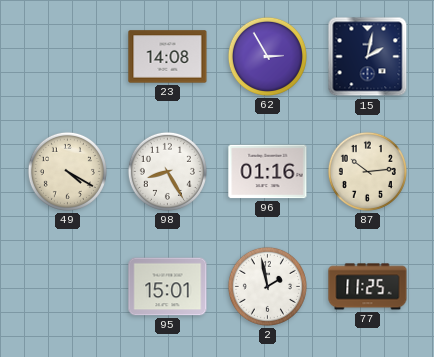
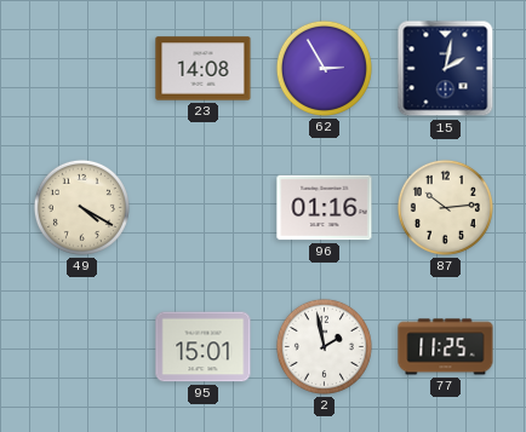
98: 8:25 -> none
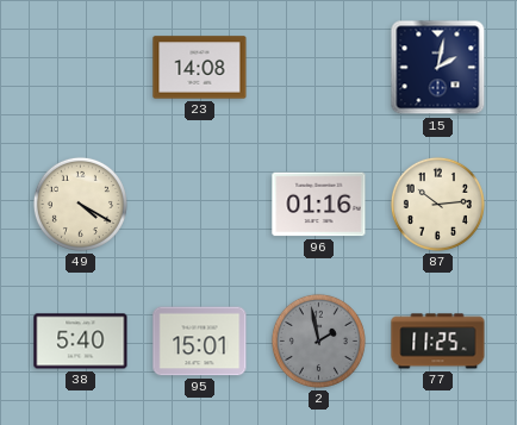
62: 2:55 -> none
38: none -> 5:40
2 dial: white -> grey
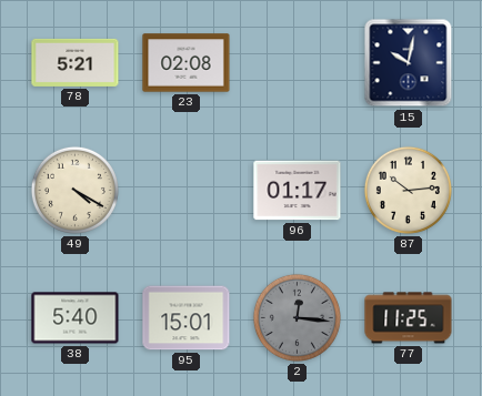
78: none -> 5:21
23: 14:08 -> 02:08
15: 2:02 -> 10:02
96: 01:16 -> 01:17
2: 1:58 -> 12:16
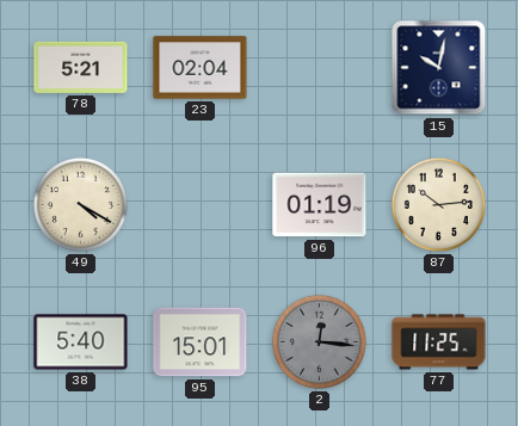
23: 02:08 -> 02:04
96: 01:17 -> 01:19
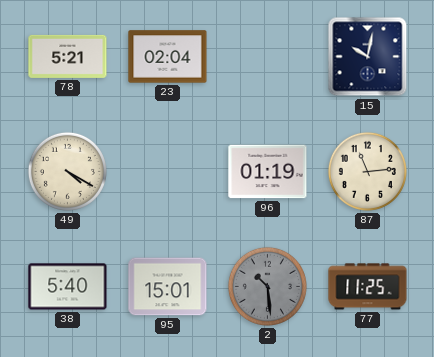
87: 10:14 -> 11:14
2: 12:16 -> 10:29
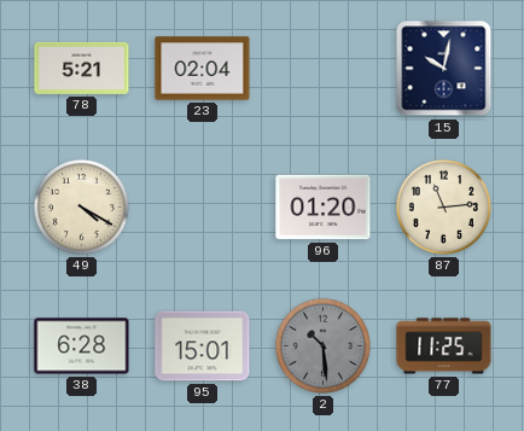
96: 01:19 -> 01:20
38: 5:40 -> 6:28
